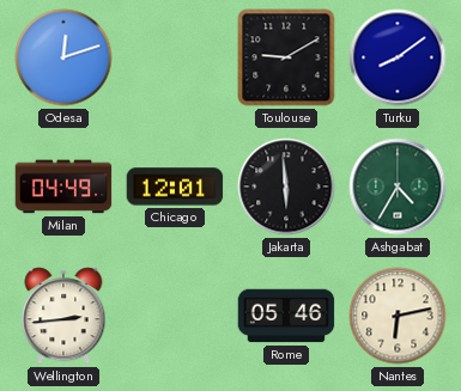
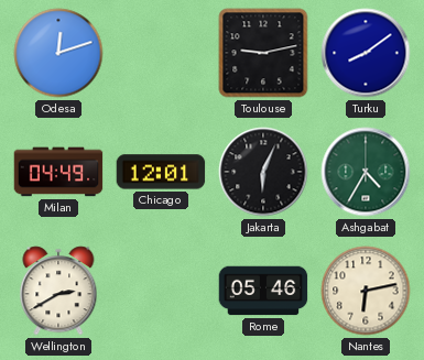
Toulouse: 9:10 -> 9:13
Jakarta: 5:59 -> 6:04
Wellington: 2:44 -> 2:40
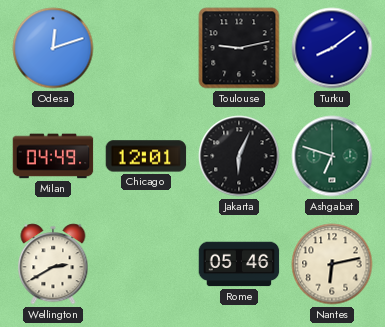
Ashgabat: 4:35 -> 6:48
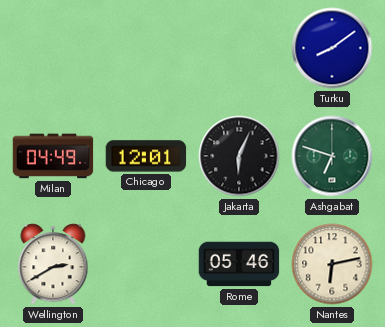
Odesa: 12:12 -> none
Toulouse: 9:13 -> none
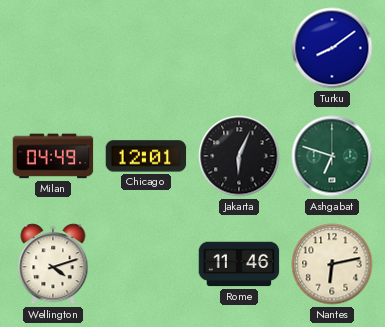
Wellington: 2:40 -> 4:12
Rome: 05:46 -> 11:46
